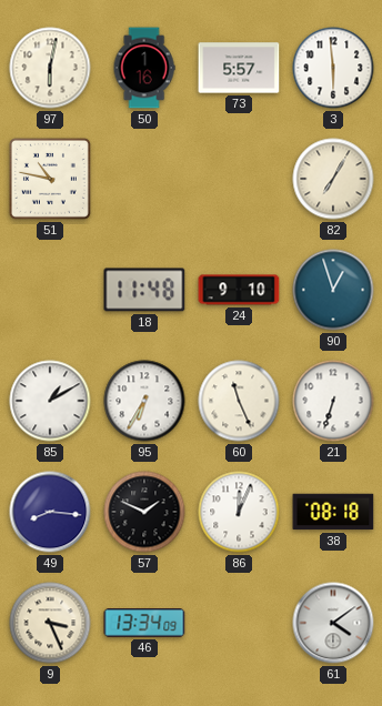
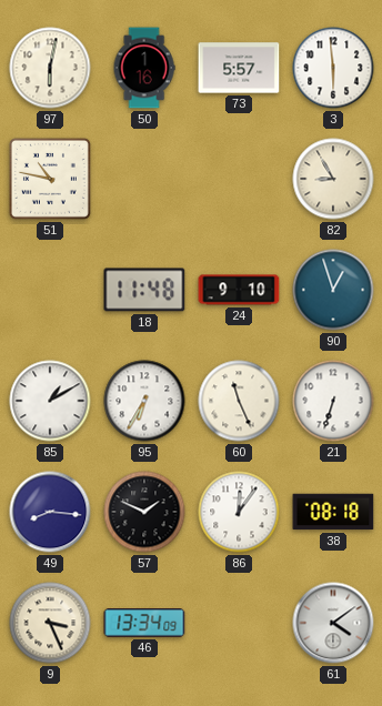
82: 7:05 -> 8:55
86: 12:04 -> 12:06
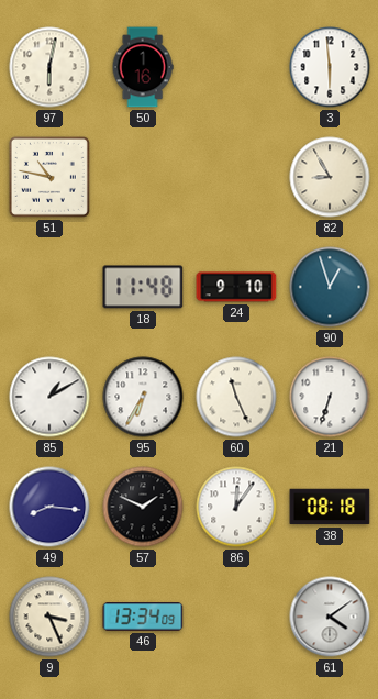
73: 5:57 -> none
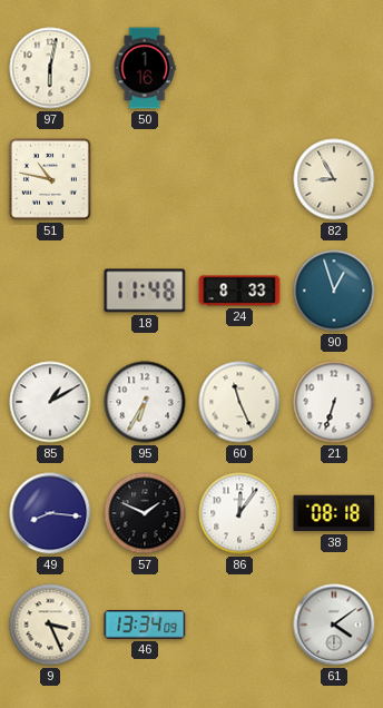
3: 5:59 -> none
24: 9:10 -> 8:33
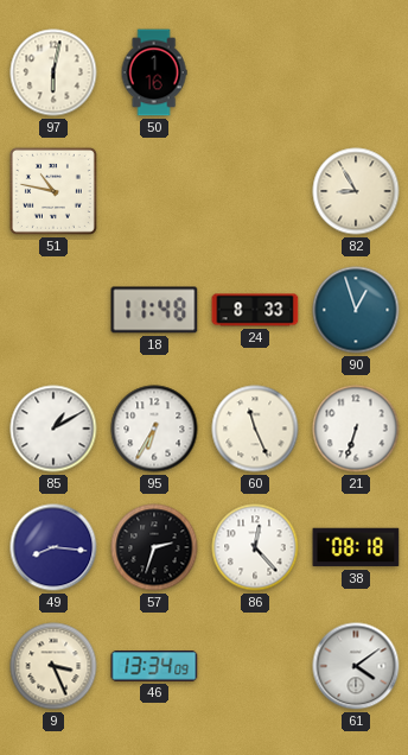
57: 1:49 -> 2:33
86: 12:06 -> 12:23
